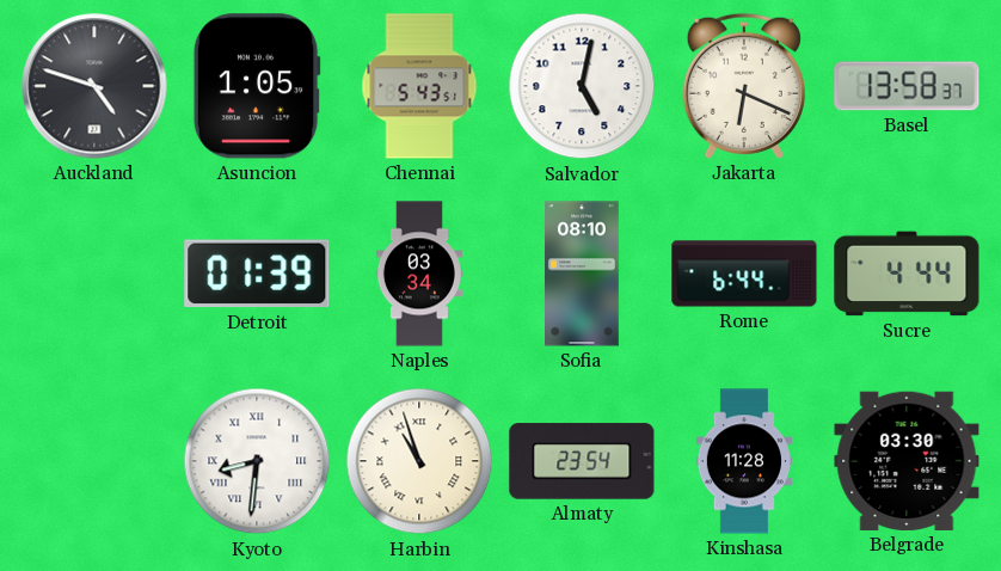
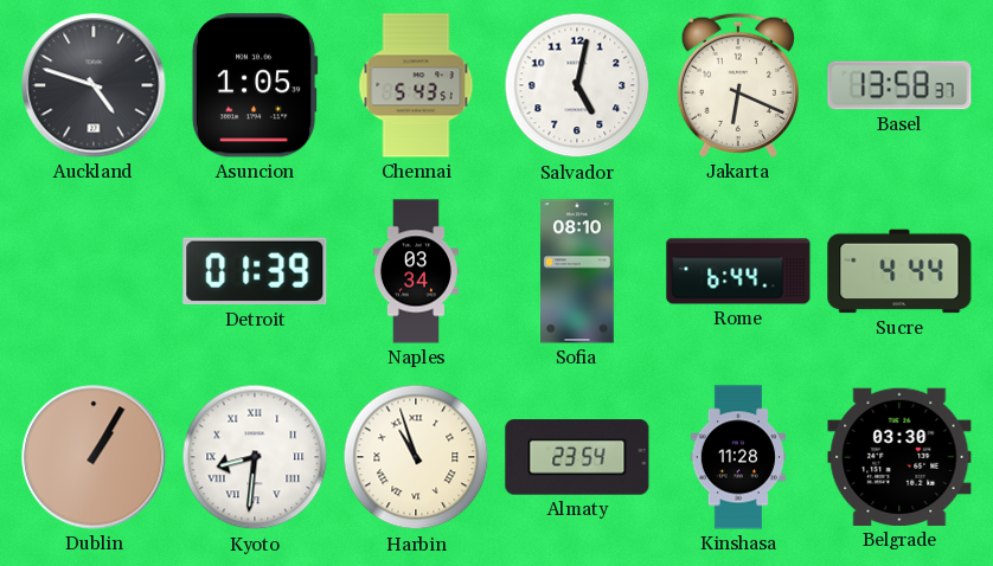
Dublin: none -> 1:05
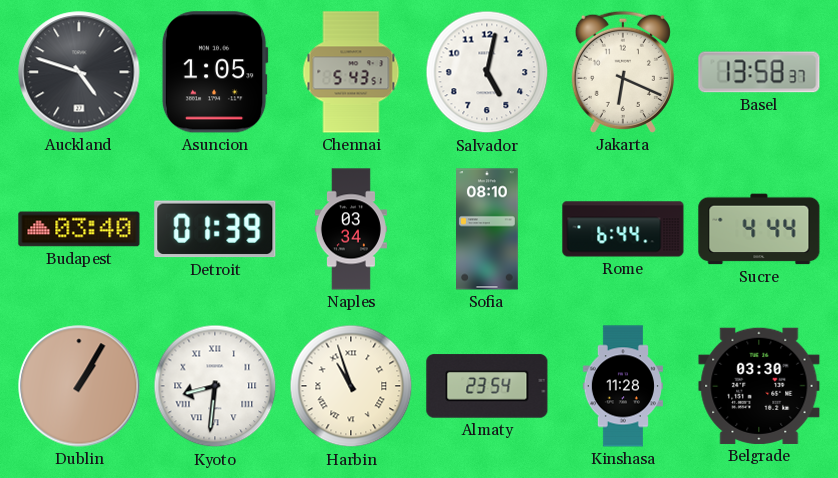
Budapest: none -> 03:40
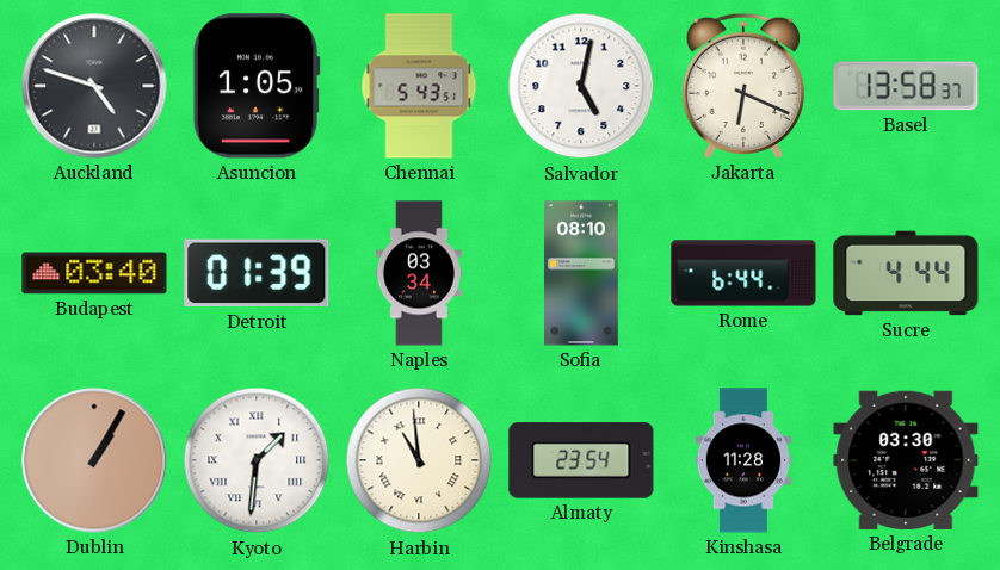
Kyoto: 8:31 -> 1:31
Harbin: 10:57 -> 10:59
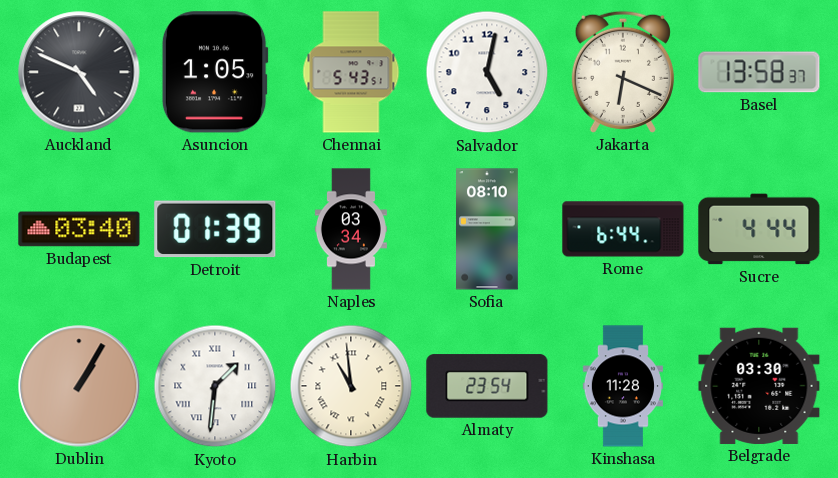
Auckland: 4:48 -> 4:49
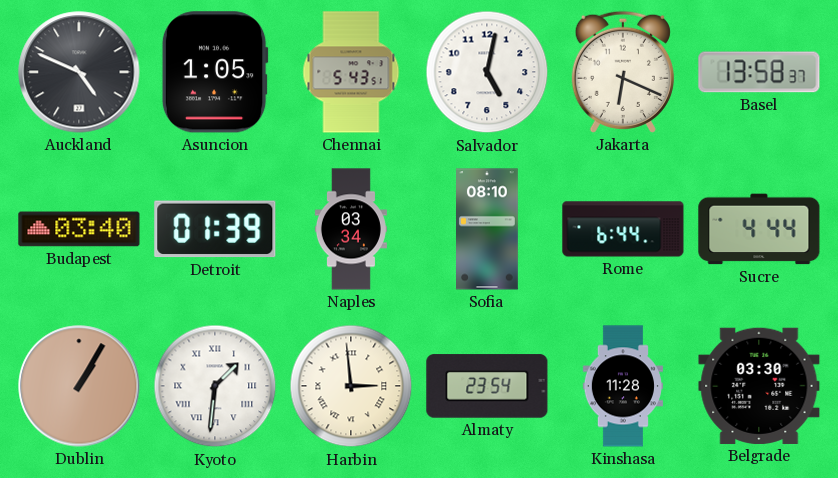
Harbin: 10:59 -> 2:59
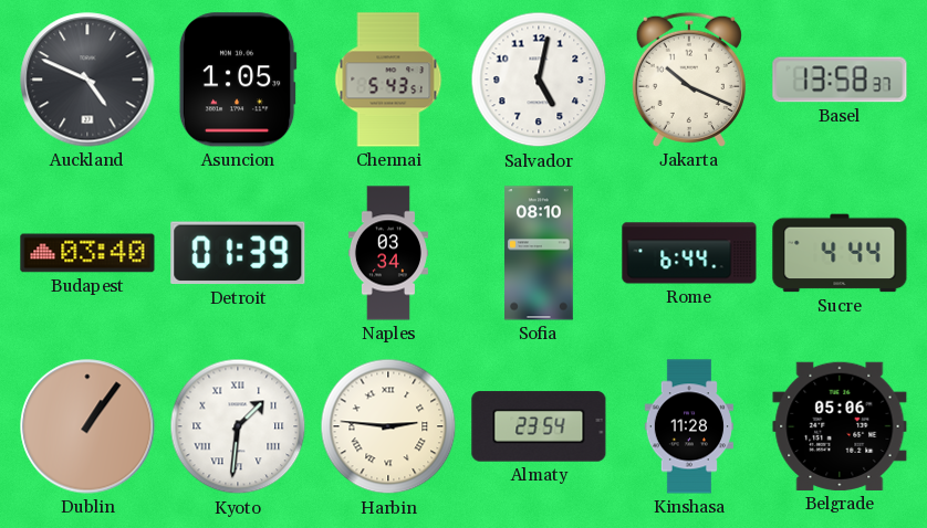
Jakarta: 6:19 -> 10:19
Dublin: 1:05 -> 1:06
Harbin: 2:59 -> 2:46
Belgrade: 03:30 -> 05:06
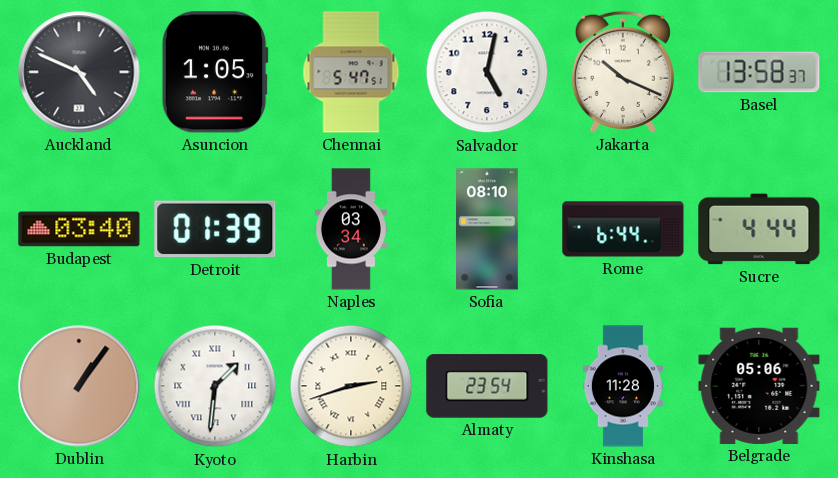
Chennai: 5:43 -> 5:47
Harbin: 2:46 -> 2:42
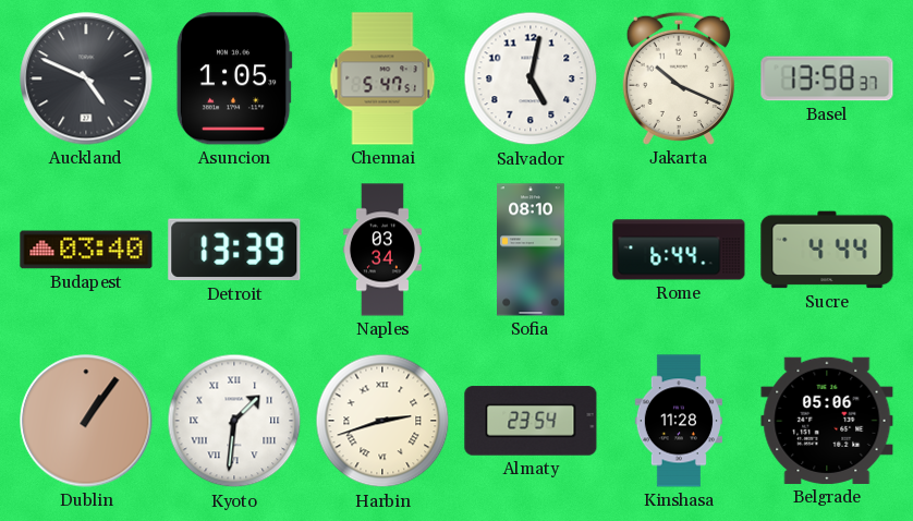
Detroit: 01:39 -> 13:39
